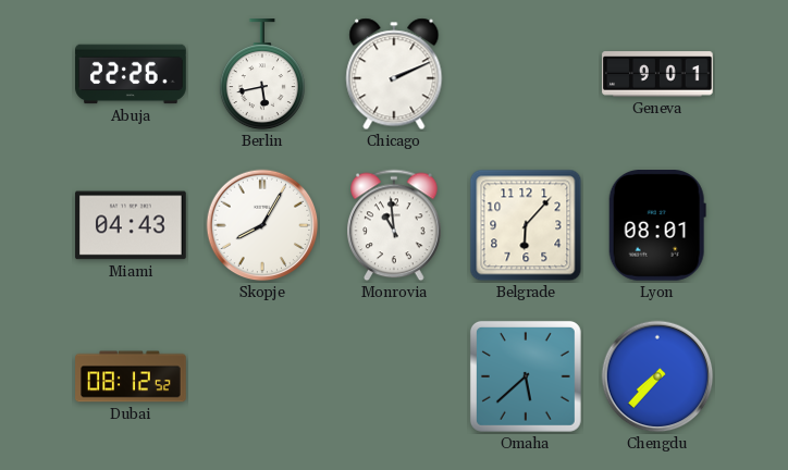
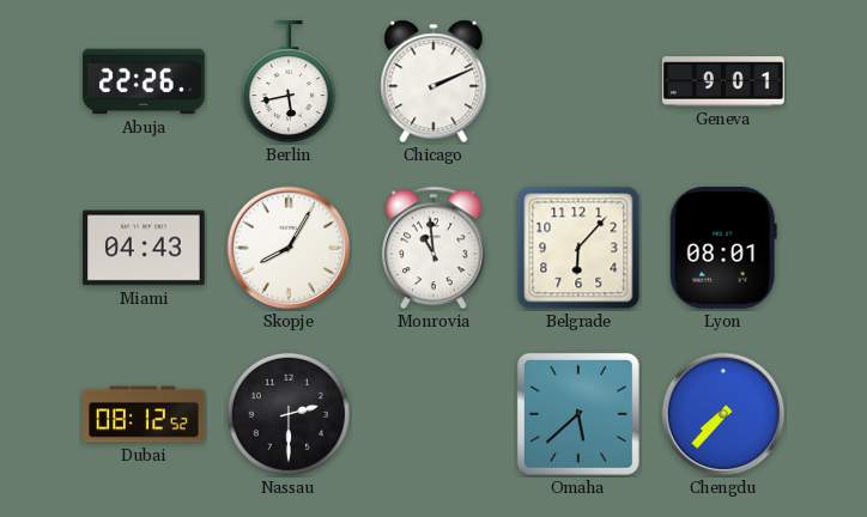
Nassau: none -> 2:30
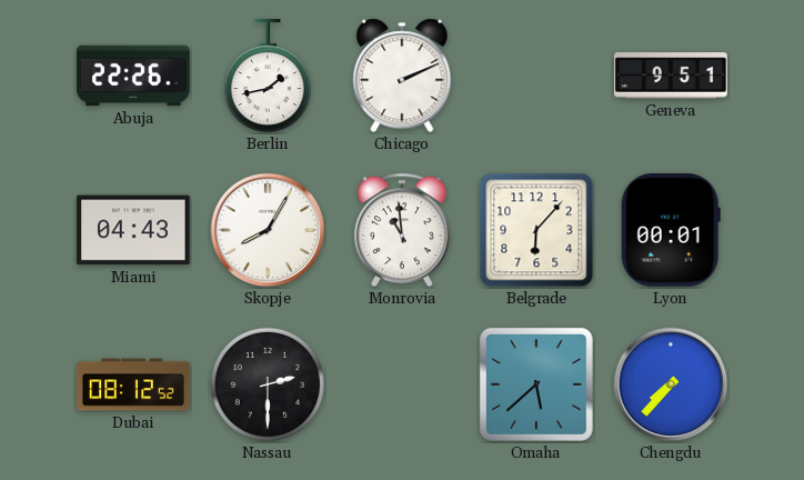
Berlin: 5:43 -> 1:43
Geneva: 9:01 -> 9:51
Lyon: 08:01 -> 00:01
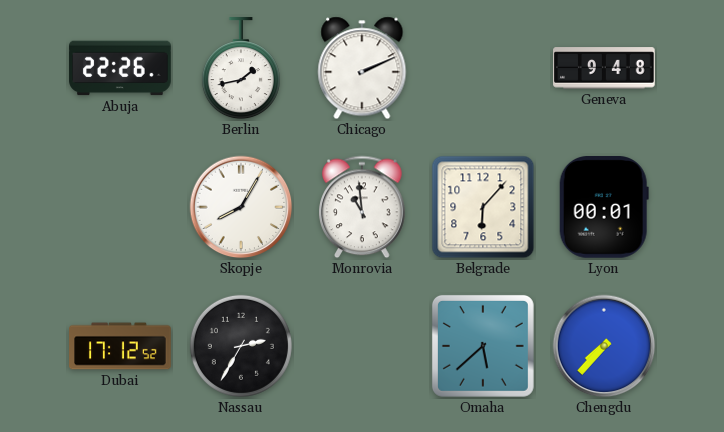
Geneva: 9:51 -> 9:48
Miami: 04:43 -> none
Dubai: 08:12 -> 17:12
Nassau: 2:30 -> 2:35
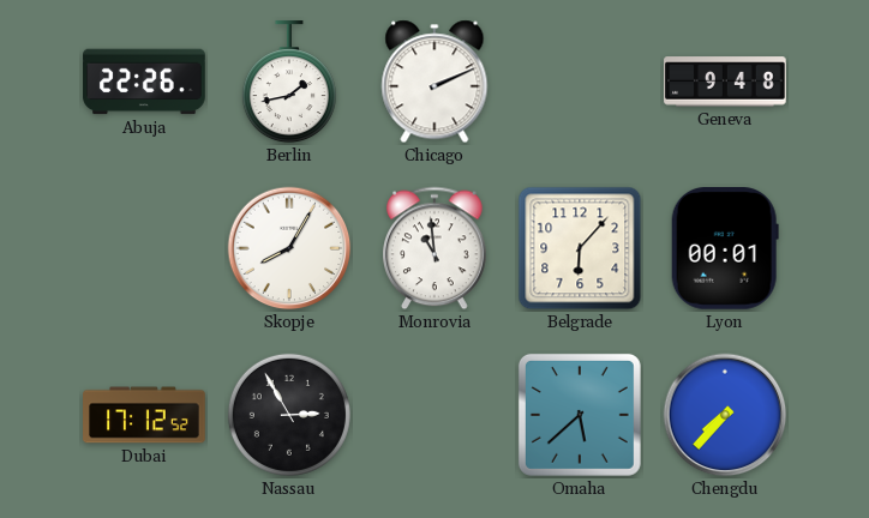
Nassau: 2:35 -> 2:55
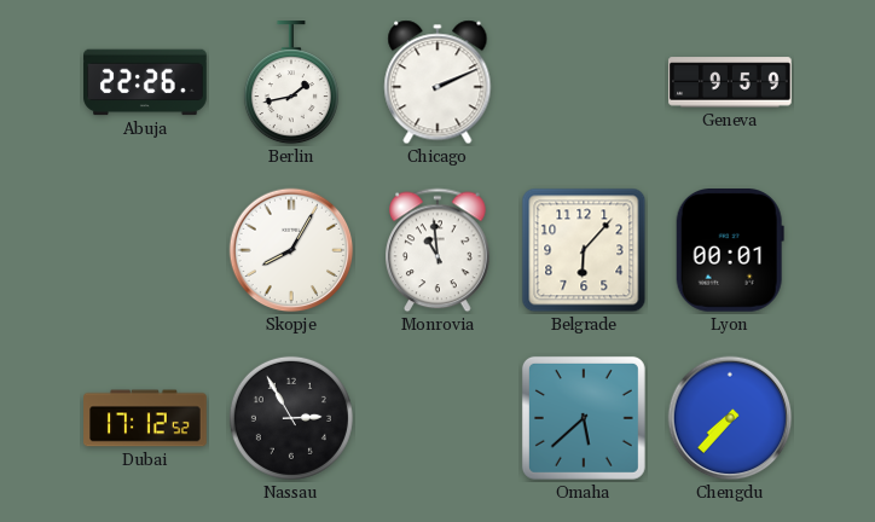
Geneva: 9:48 -> 9:59
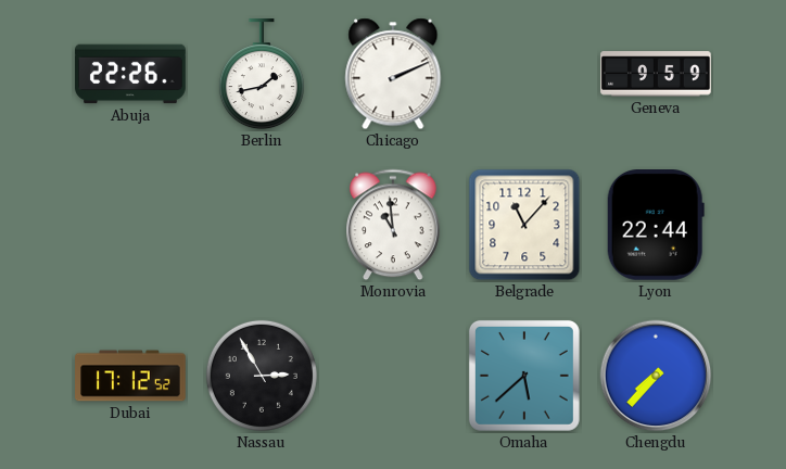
Skopje: 8:05 -> none
Belgrade: 6:07 -> 11:07
Lyon: 00:01 -> 22:44
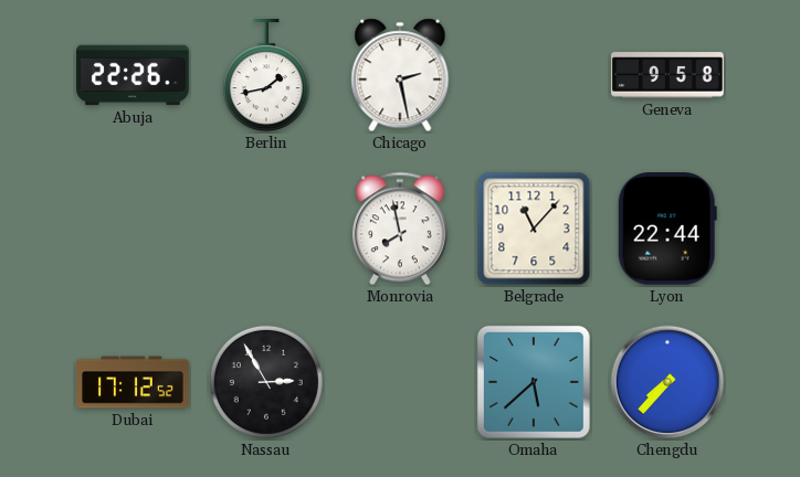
Chicago: 2:11 -> 2:28
Geneva: 9:59 -> 9:58
Monrovia: 10:59 -> 7:58
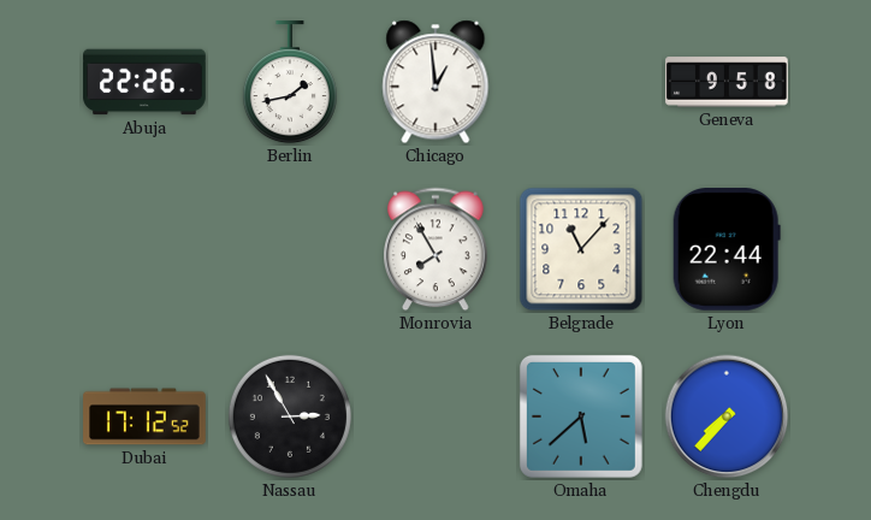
Chicago: 2:28 -> 12:59
Monrovia: 7:58 -> 7:55
